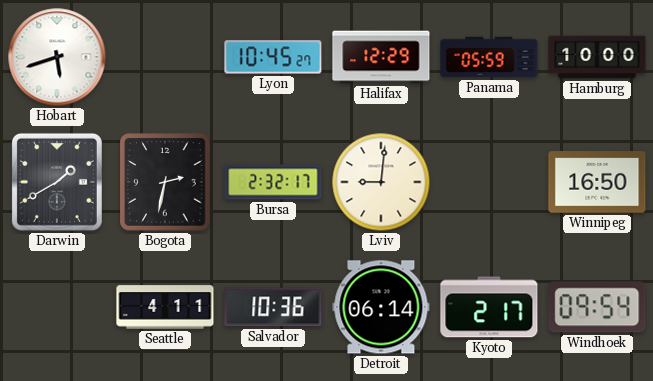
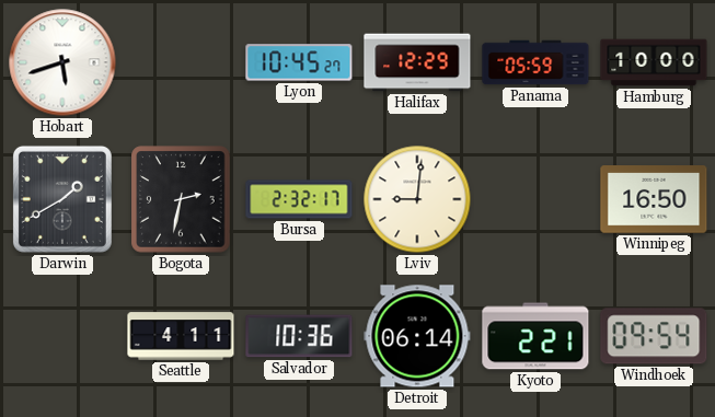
Kyoto: 2:17 -> 2:21
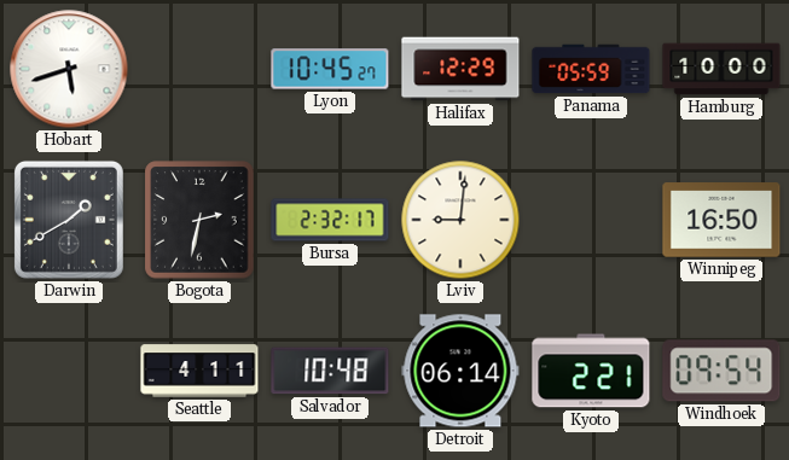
Salvador: 10:36 -> 10:48
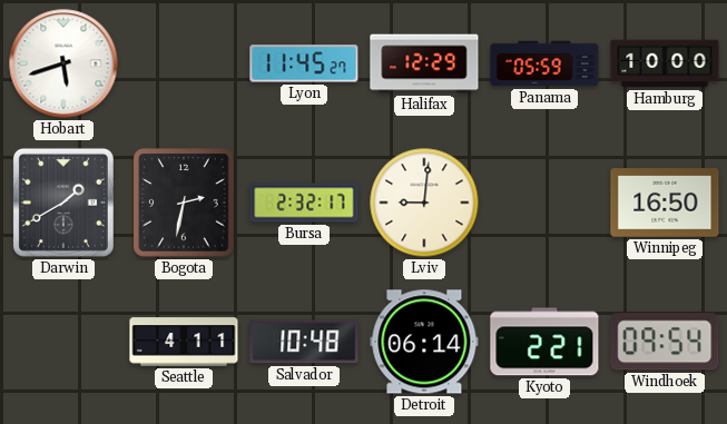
Lyon: 10:45 -> 11:45
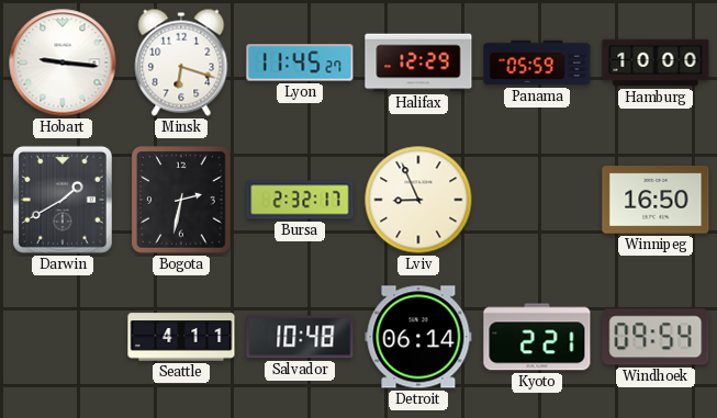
Hobart: 5:42 -> 9:16
Minsk: none -> 6:18
Lviv: 9:01 -> 8:56
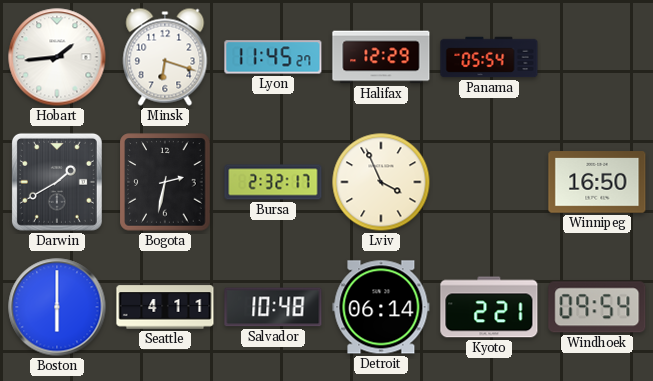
Hobart: 9:16 -> 1:44
Panama: 05:59 -> 05:54
Hamburg: 10:00 -> none
Lviv: 8:56 -> 3:56
Boston: none -> 6:00
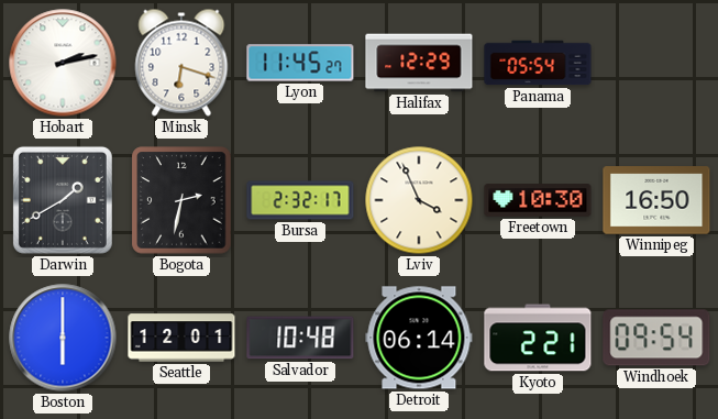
Hobart: 1:44 -> 2:13
Freetown: none -> 10:30
Seattle: 4:11 -> 12:01
